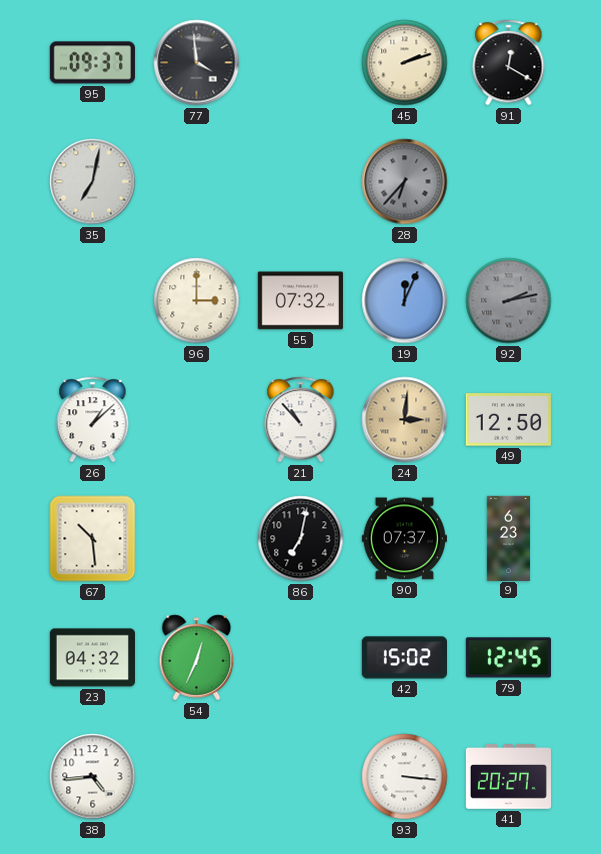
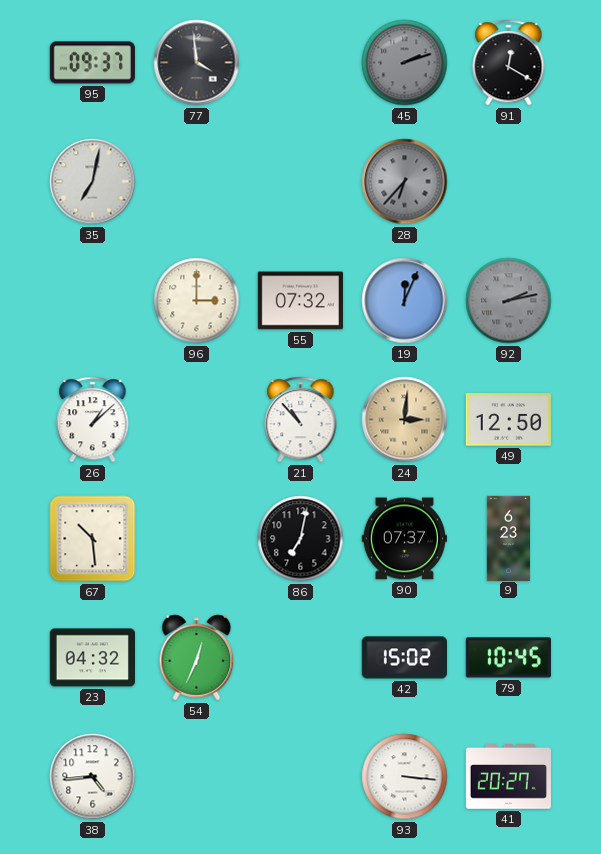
45 dial: cream -> grey
79: 12:45 -> 10:45
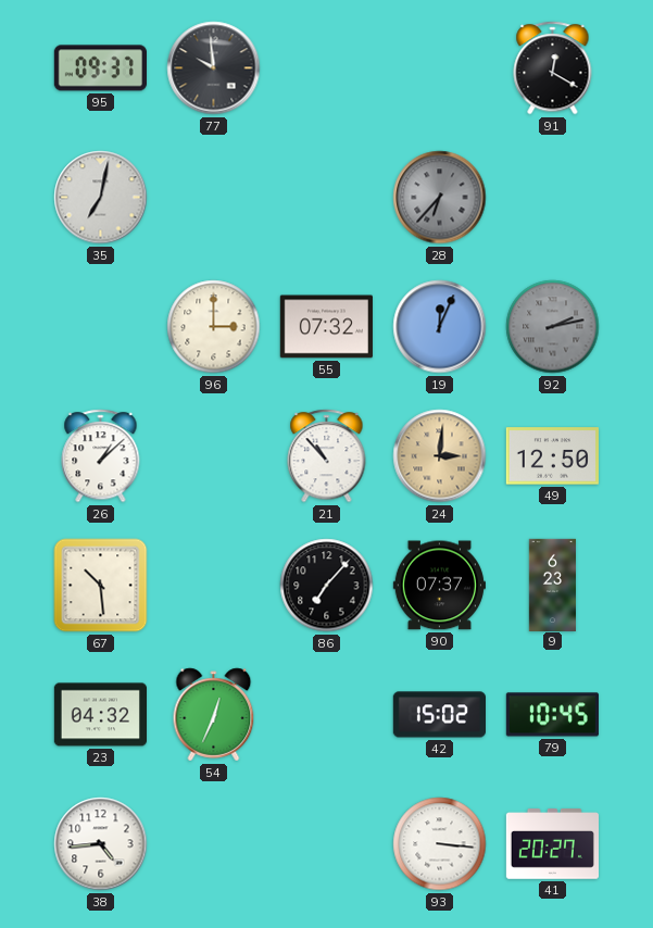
77: 3:59 -> 9:59
45: 2:12 -> none
86: 7:02 -> 7:07
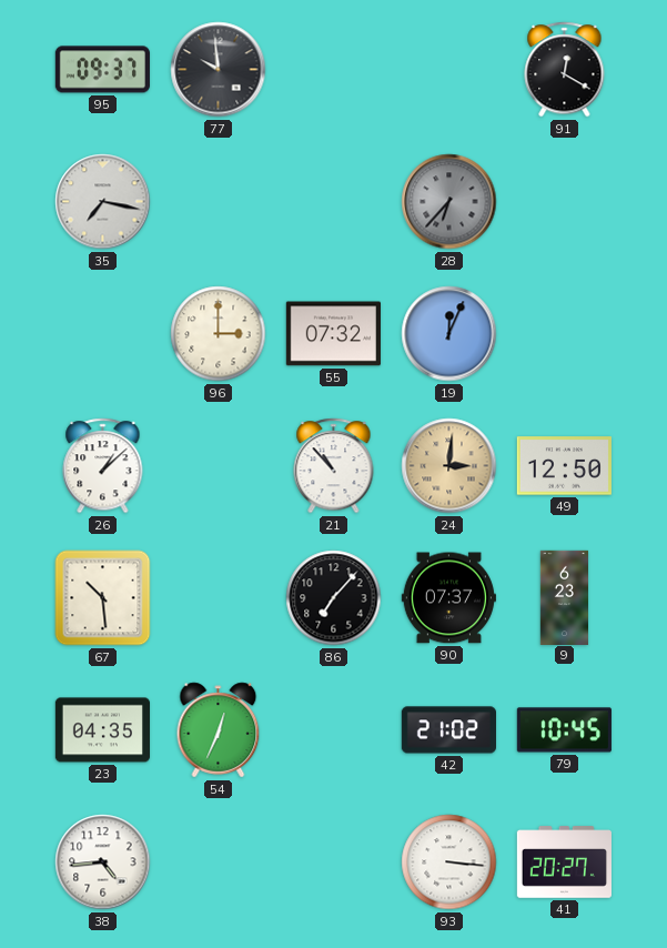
35: 7:02 -> 7:17
92: 2:13 -> none
23: 04:32 -> 04:35
42: 15:02 -> 21:02
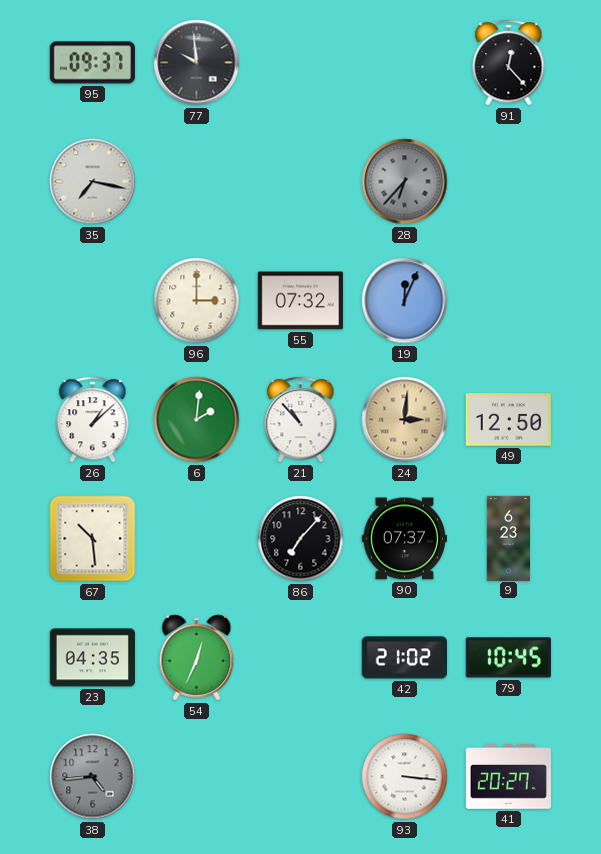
91: 12:20 -> 12:23
6: none -> 2:01
38 dial: white -> grey
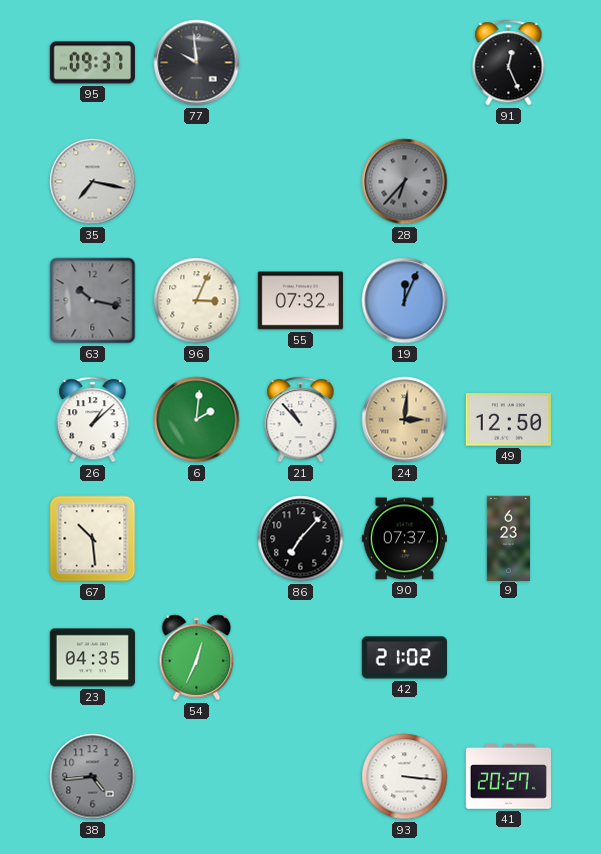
91: 12:23 -> 12:26
63: none -> 10:17
96: 3:00 -> 3:04
79: 10:45 -> none
